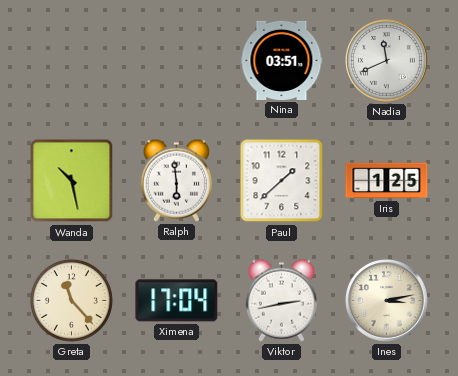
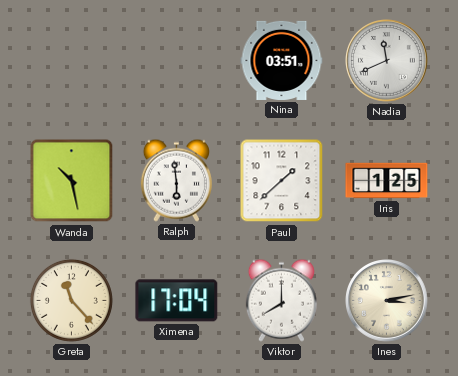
Viktor: 2:43 -> 8:00
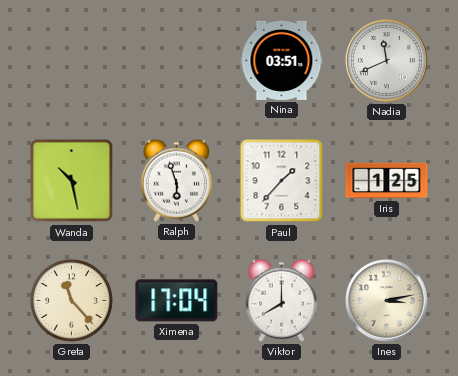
Ralph: 5:59 -> 5:57
Paul: 1:38 -> 1:37
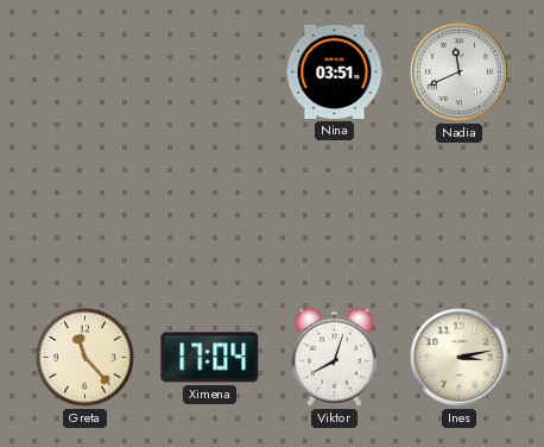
Wanda: 10:28 -> none
Ralph: 5:57 -> none
Paul: 1:37 -> none
Iris: 1:25 -> none
Viktor: 8:00 -> 8:03
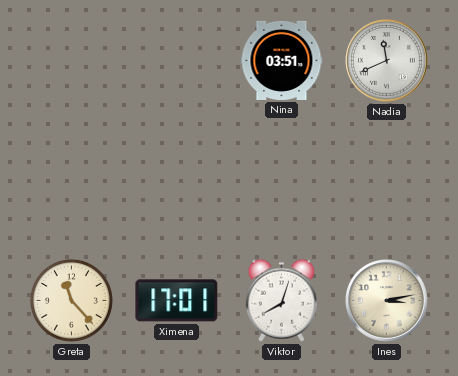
Ximena: 17:04 -> 17:01
